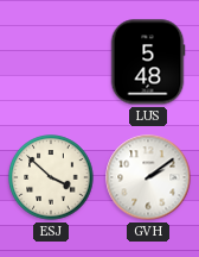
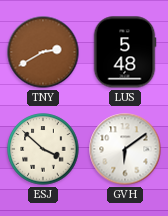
TNY: none -> 2:40
GVH: 2:09 -> 6:09
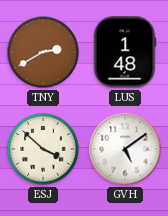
LUS: 5:48 -> 1:48
GVH: 6:09 -> 5:09
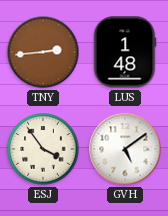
TNY: 2:40 -> 2:44
ESJ: 3:52 -> 3:54
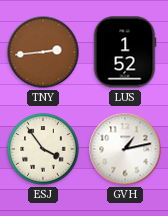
LUS: 1:48 -> 1:52
GVH: 5:09 -> 1:13
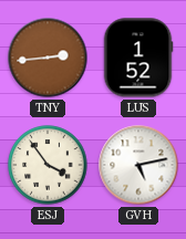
GVH: 1:13 -> 5:13
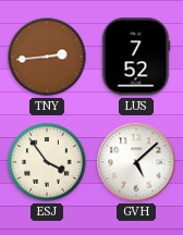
LUS: 1:52 -> 7:52
GVH: 5:13 -> 5:08
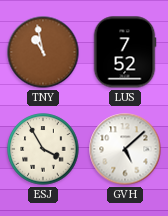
TNY: 2:44 -> 10:58
ESJ: 3:54 -> 3:55
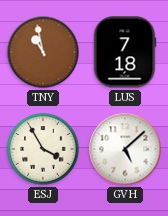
LUS: 7:52 -> 7:18
